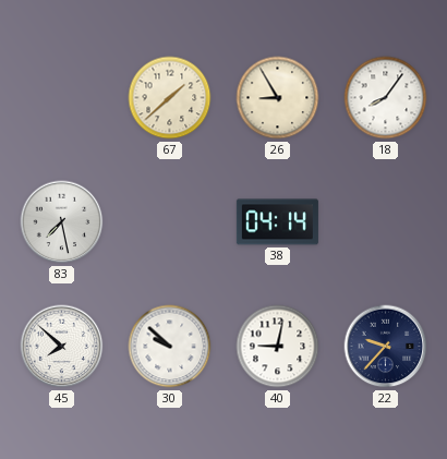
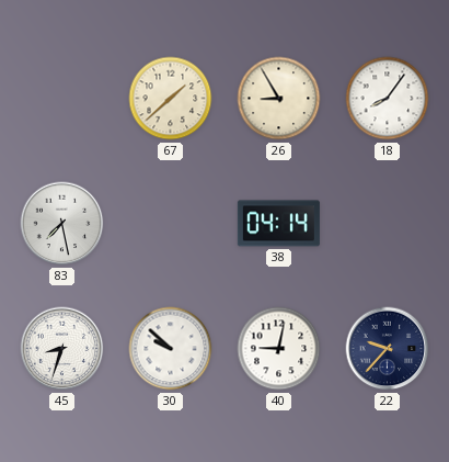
45: 7:52 -> 8:33
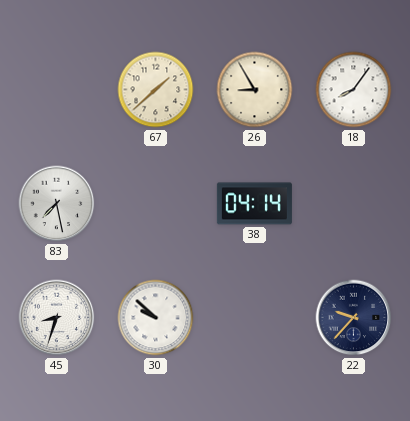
40: 9:02 -> none
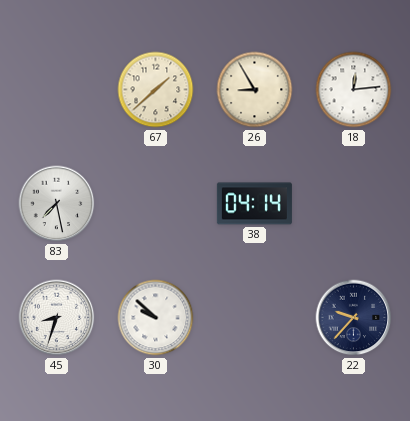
18: 8:06 -> 12:14
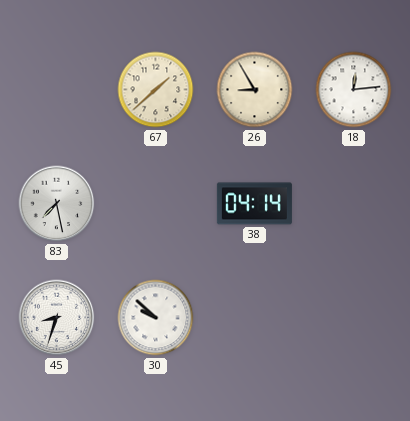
22: 9:37 -> none
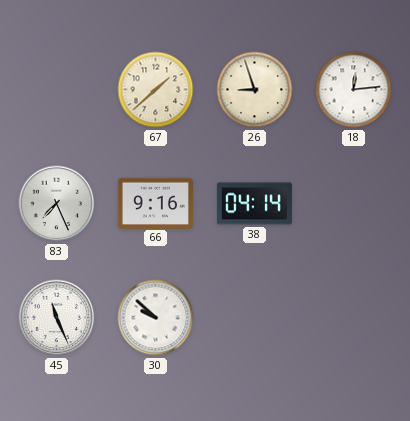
26: 8:55 -> 8:57
83: 7:28 -> 7:26
66: none -> 9:16
45: 8:33 -> 11:26
